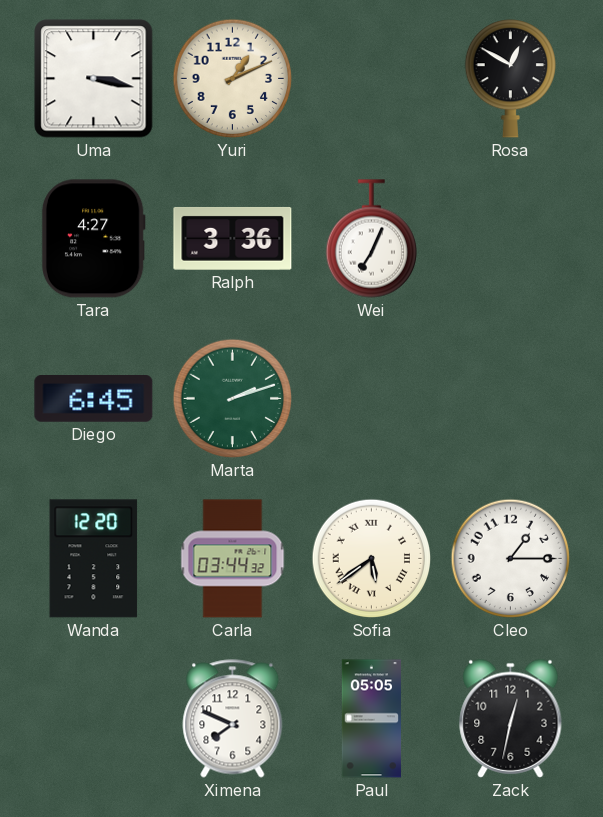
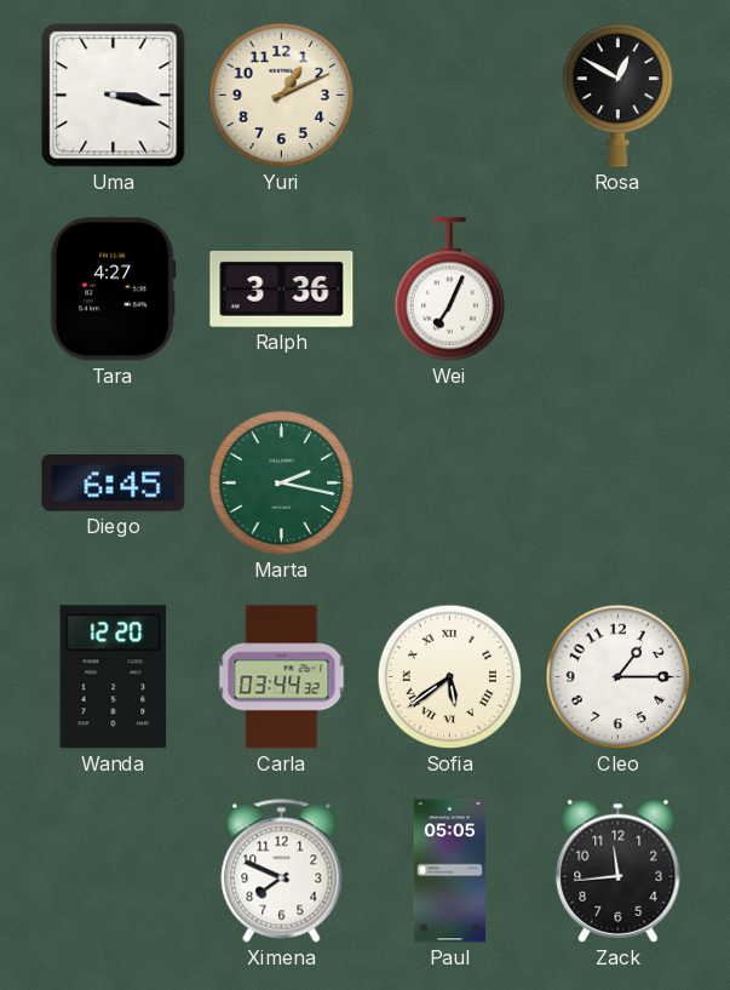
Marta: 2:12 -> 2:17
Zack: 12:32 -> 11:44
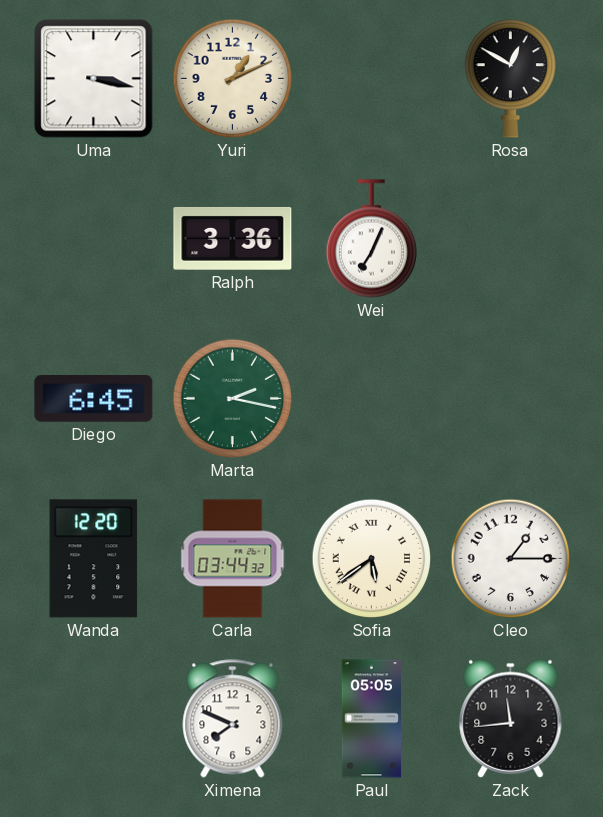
Tara: 4:27 -> none
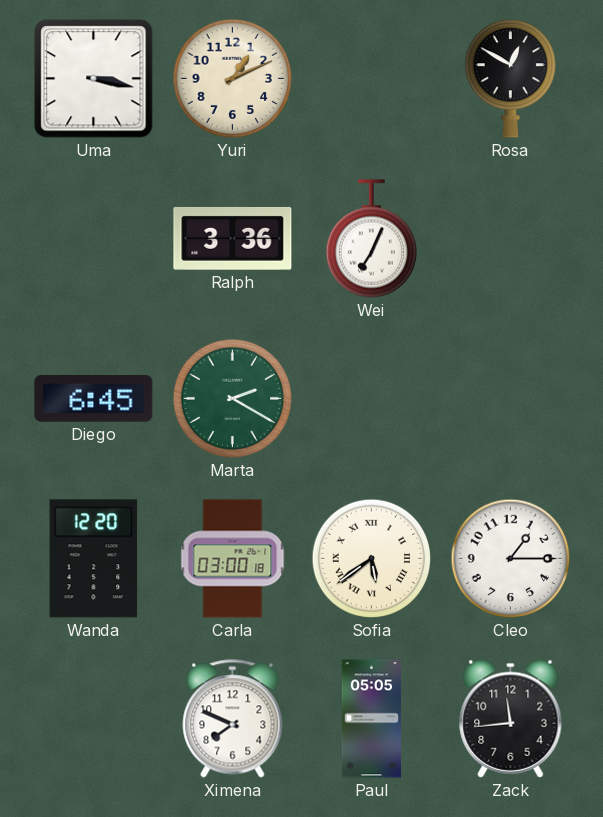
Marta: 2:17 -> 2:20
Carla: 03:44 -> 03:00
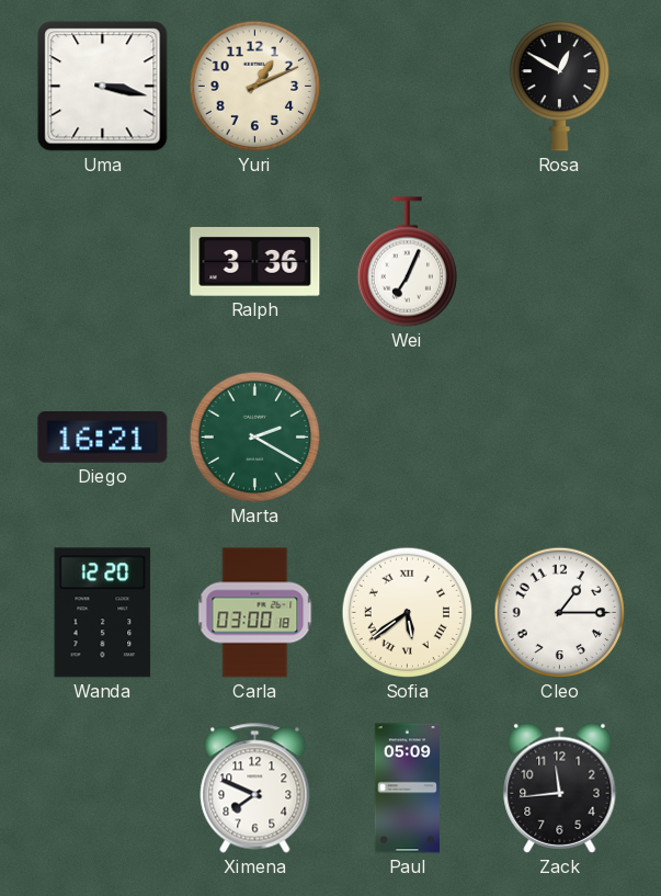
Diego: 6:45 -> 16:21
Paul: 05:05 -> 05:09
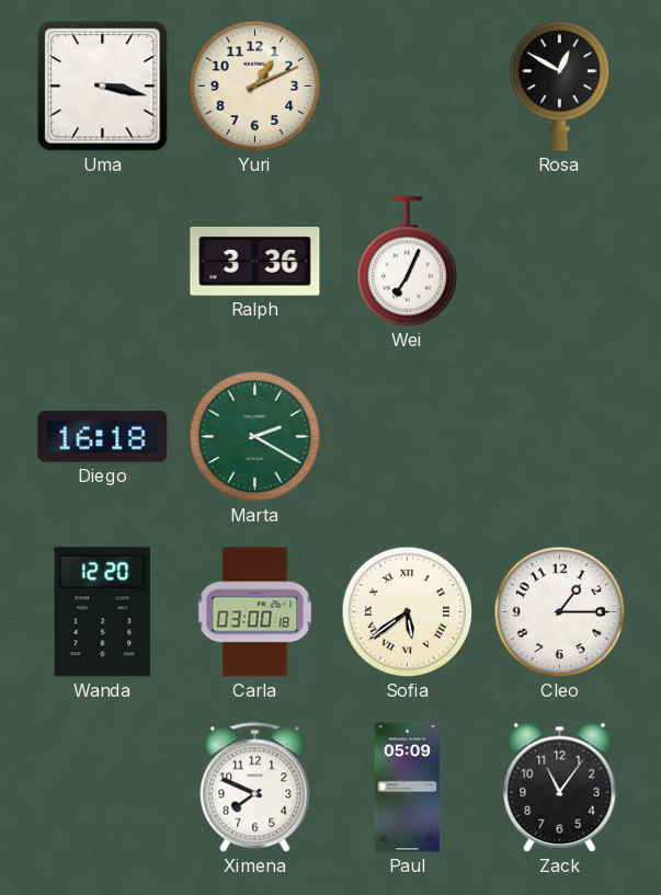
Diego: 16:21 -> 16:18
Zack: 11:44 -> 11:06
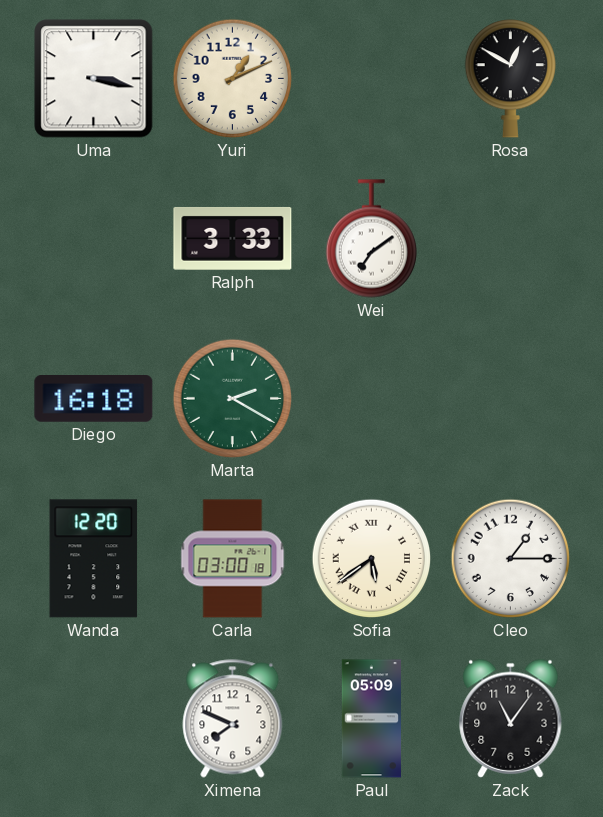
Ralph: 3:36 -> 3:33
Wei: 7:04 -> 7:09
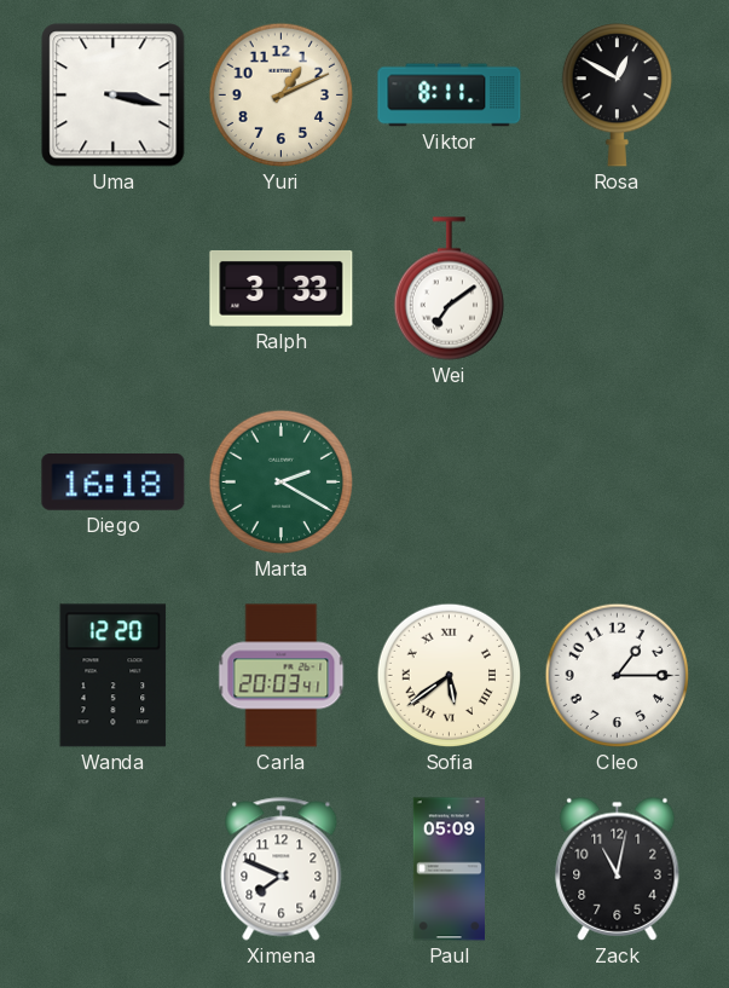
Viktor: none -> 8:11
Carla: 03:00 -> 20:03
Zack: 11:06 -> 11:02
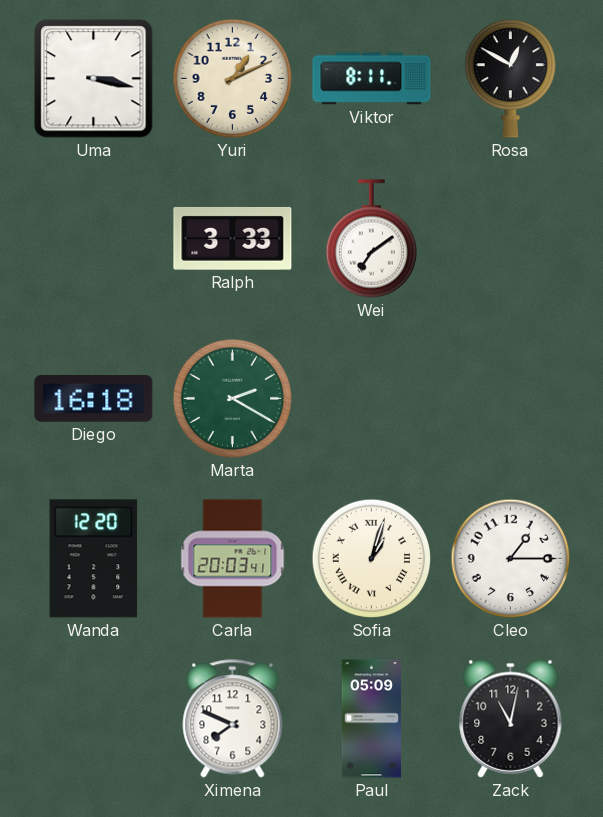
Sofia: 5:39 -> 1:03
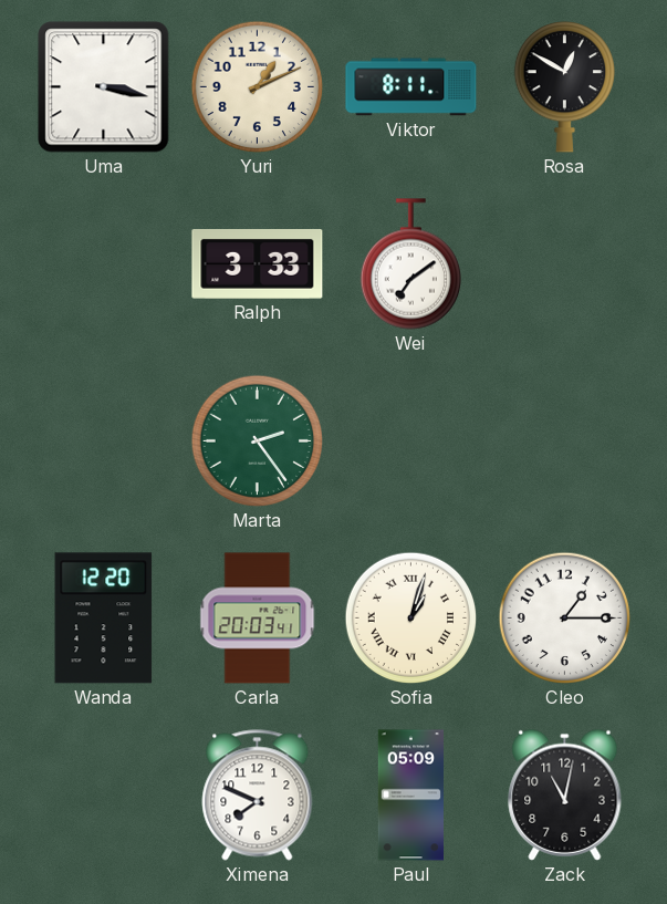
Diego: 16:18 -> none
Marta: 2:20 -> 2:24
